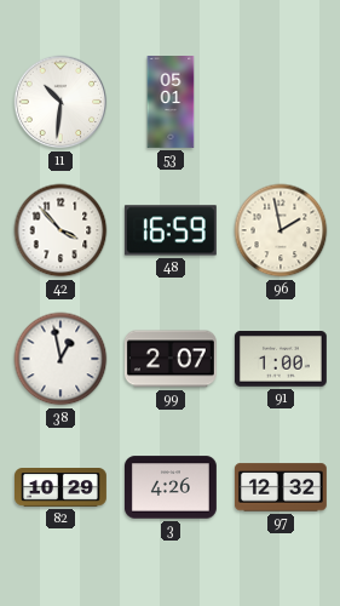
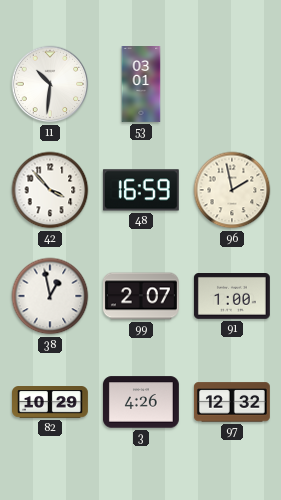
53: 05:01 -> 03:01
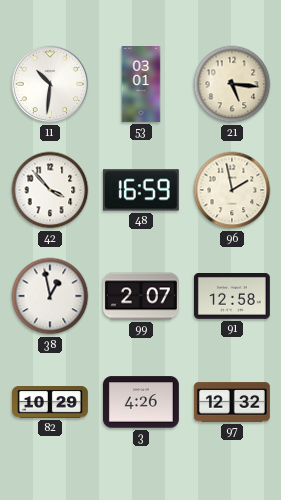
21: none -> 5:16
91: 1:00 -> 12:58
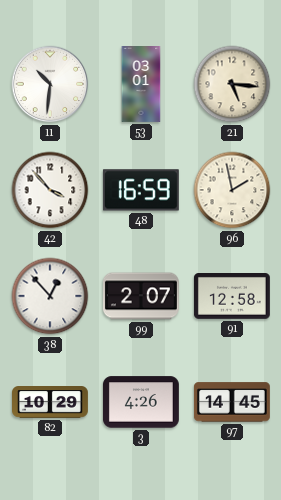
38: 12:58 -> 12:53
97: 12:32 -> 14:45
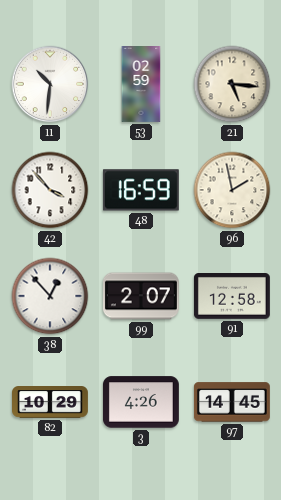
53: 03:01 -> 02:59
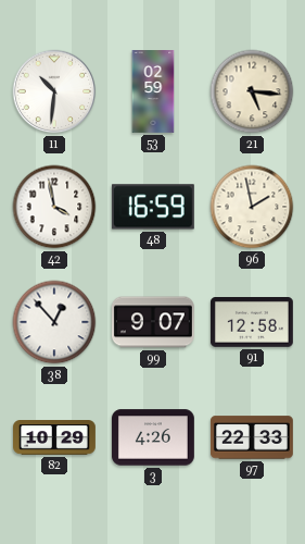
42: 3:53 -> 3:58
99: 2:07 -> 9:07
97: 14:45 -> 22:33
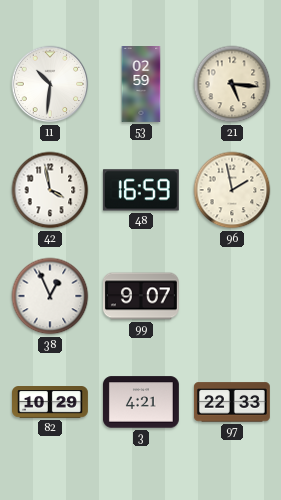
38: 12:53 -> 12:56
91: 12:58 -> none
3: 4:26 -> 4:21
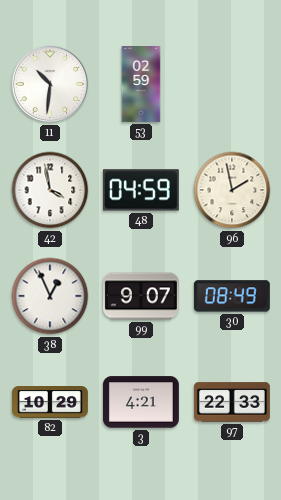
21: 5:16 -> none
48: 16:59 -> 04:59
30: none -> 08:49
